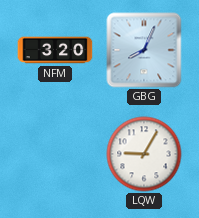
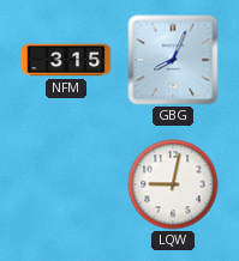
NFM: 3:20 -> 3:15
LQW: 9:05 -> 9:02
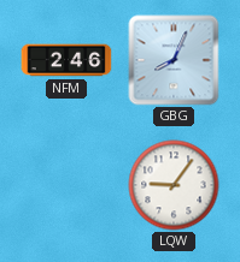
NFM: 3:15 -> 2:46
LQW: 9:02 -> 9:06
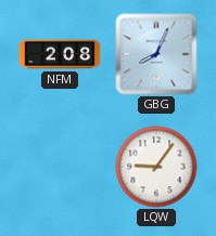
NFM: 2:46 -> 2:08
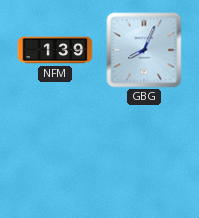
NFM: 2:08 -> 1:39
LQW: 9:06 -> none
